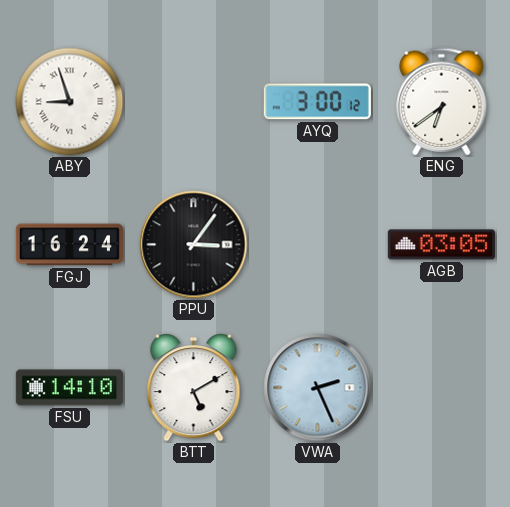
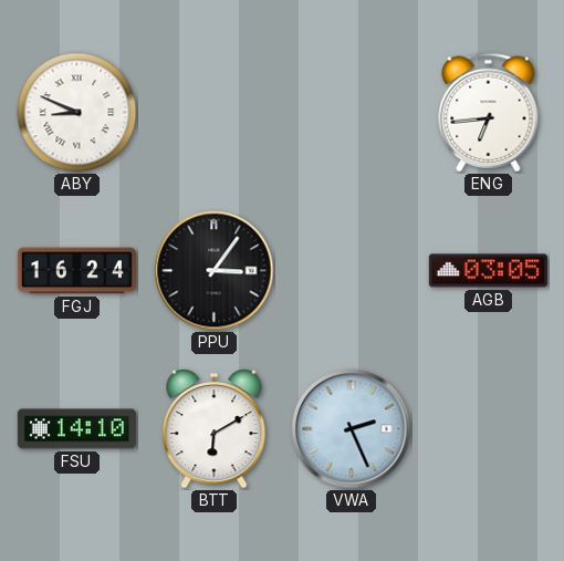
ABY: 8:57 -> 8:49
AYQ: 3:00 -> none
ENG: 6:39 -> 6:44
BTT: 5:10 -> 6:10
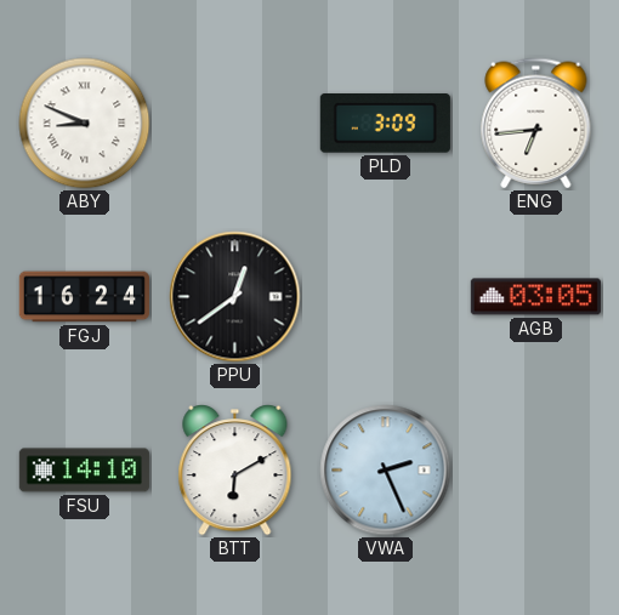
PLD: none -> 3:09
PPU: 3:06 -> 12:39
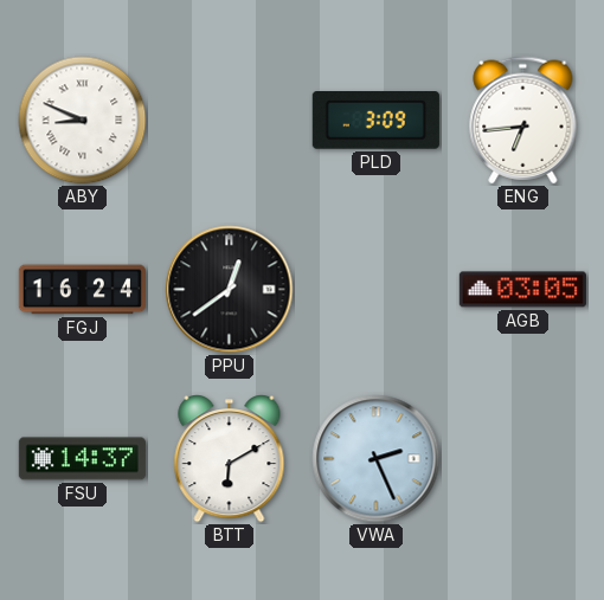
FSU: 14:10 -> 14:37
